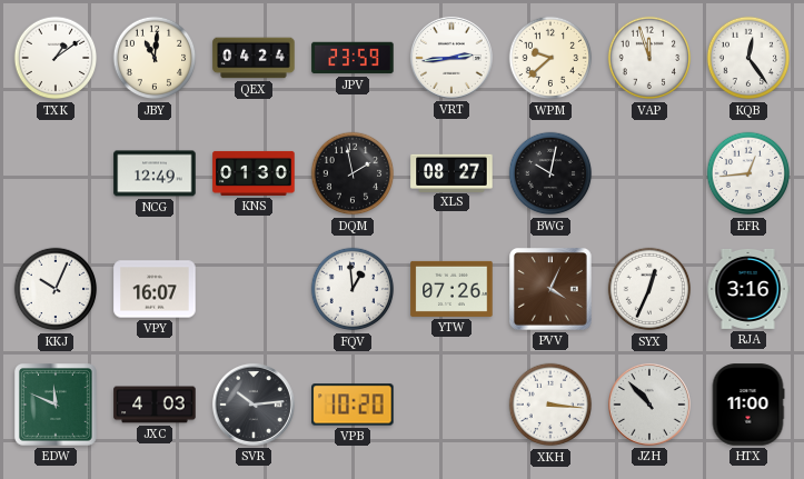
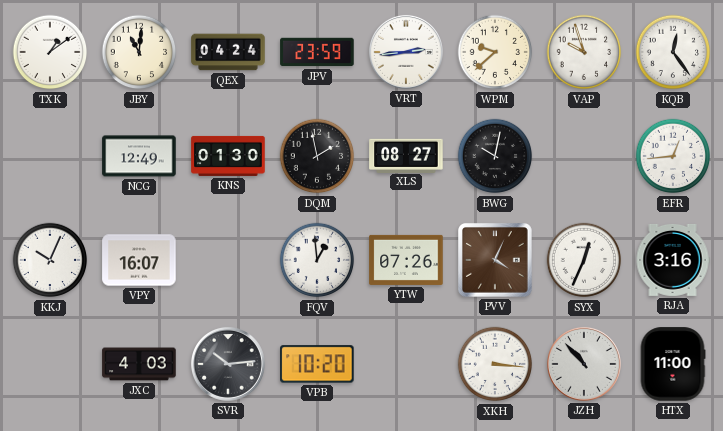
VAP: 11:57 -> 9:57
EDW: 11:49 -> none
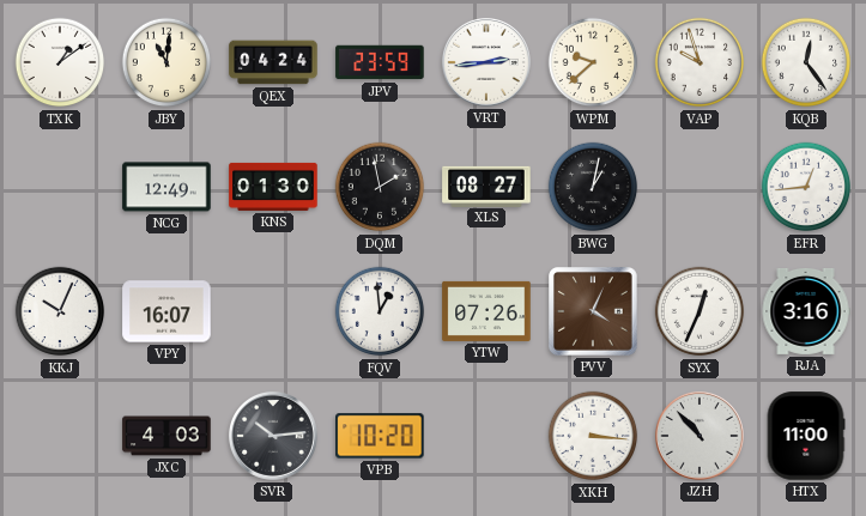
BWG: 10:02 -> 1:02
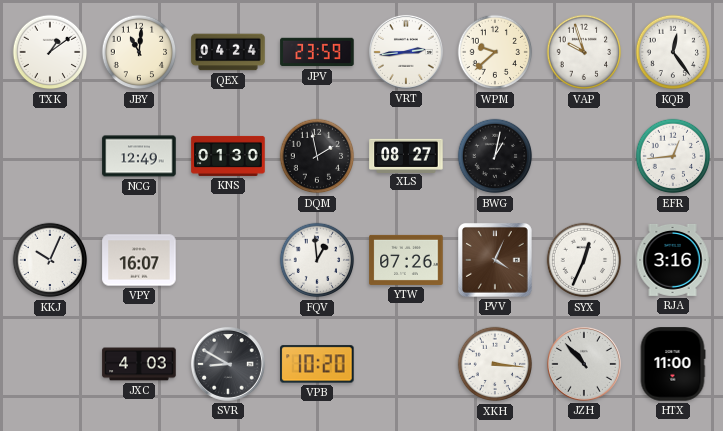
SVR: 10:14 -> 8:50
